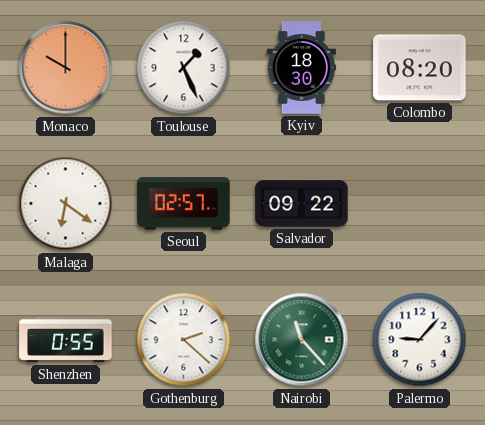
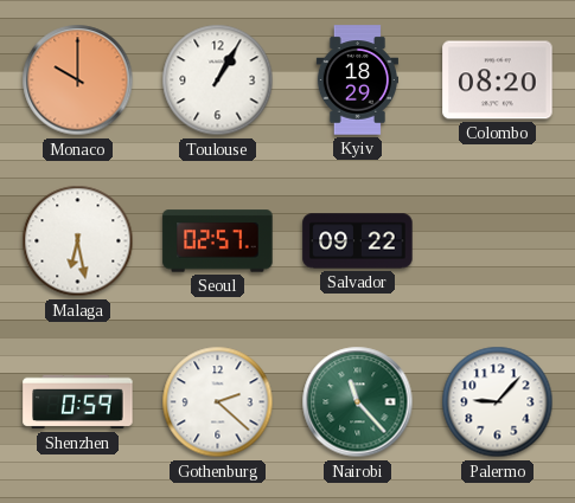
Toulouse: 1:26 -> 1:05
Kyiv: 18:30 -> 18:29
Malaga: 6:21 -> 6:28
Shenzhen: 0:55 -> 0:59
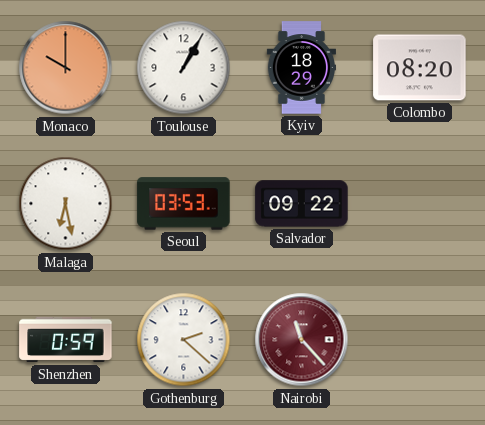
Seoul: 02:57 -> 03:53
Nairobi dial: green -> burgundy
Palermo: 9:07 -> none
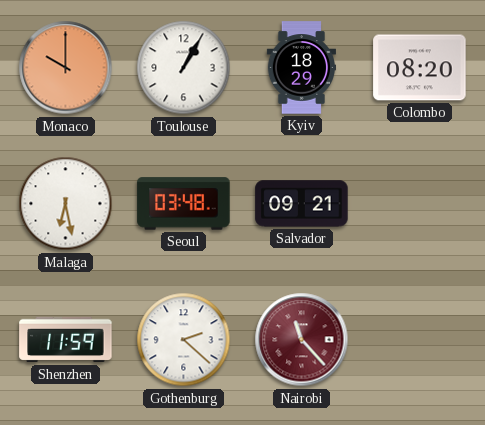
Seoul: 03:53 -> 03:48
Salvador: 09:22 -> 09:21
Shenzhen: 0:59 -> 11:59
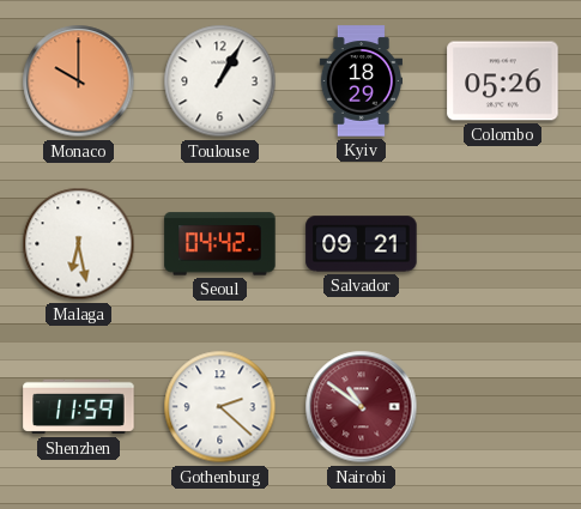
Colombo: 08:20 -> 05:26
Seoul: 03:48 -> 04:42
Nairobi: 11:23 -> 10:51
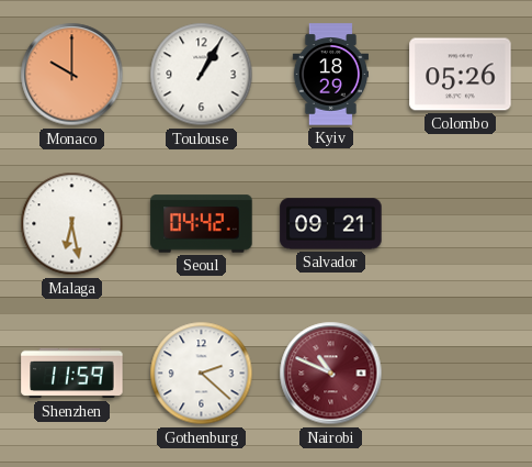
Nairobi: 10:51 -> 10:49
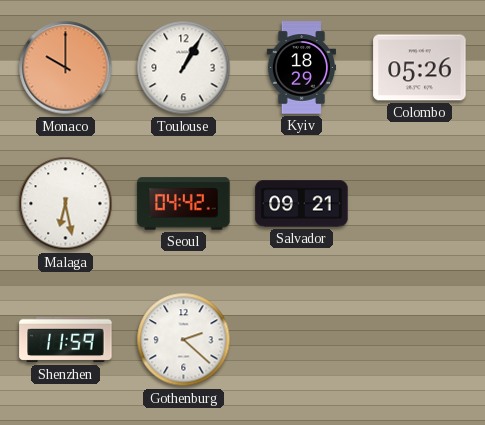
Nairobi: 10:49 -> none
